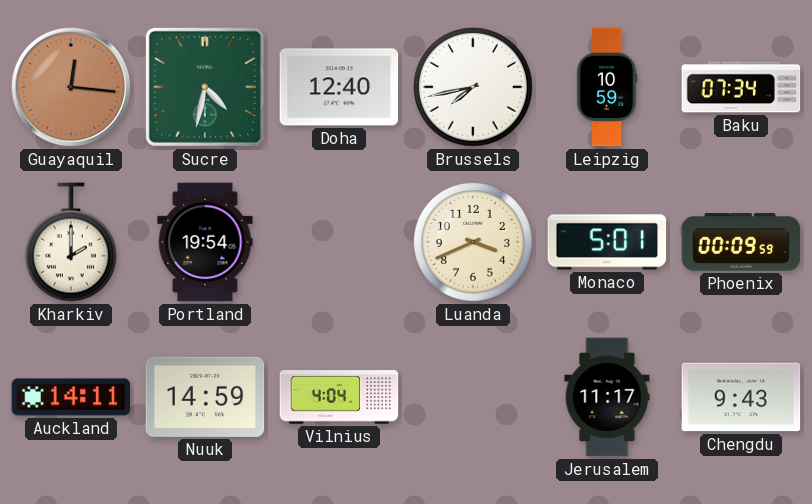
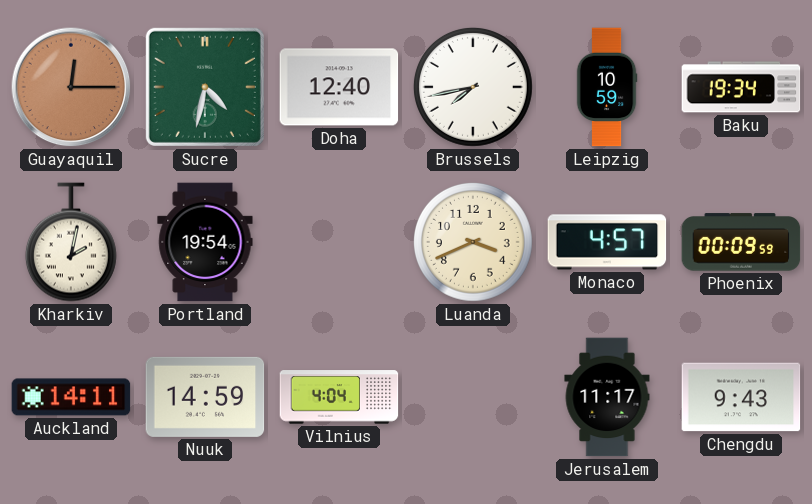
Guayaquil: 12:16 -> 12:15
Baku: 07:34 -> 19:34
Kharkiv: 2:00 -> 2:02
Monaco: 5:01 -> 4:57
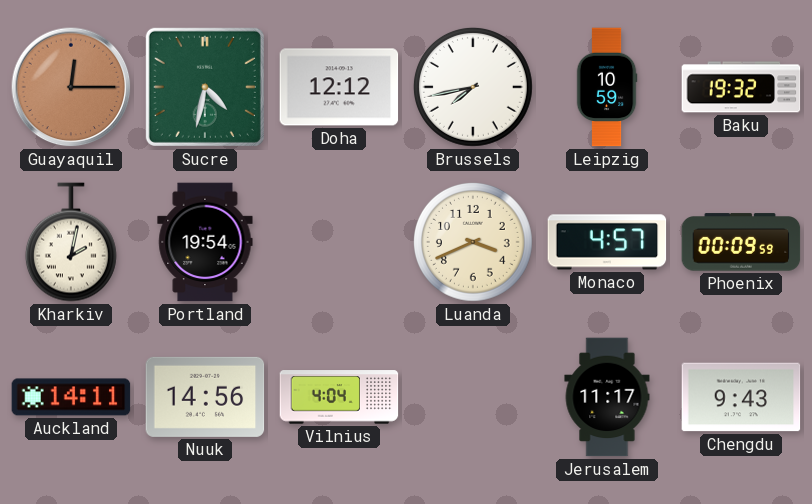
Doha: 12:40 -> 12:12
Baku: 19:34 -> 19:32
Nuuk: 14:59 -> 14:56
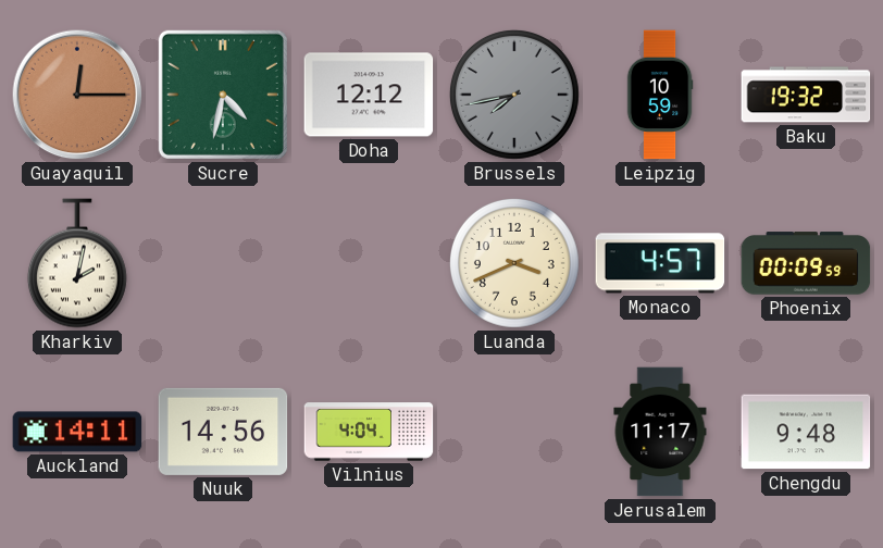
Brussels dial: white -> grey
Portland: 19:54 -> none
Chengdu: 9:43 -> 9:48
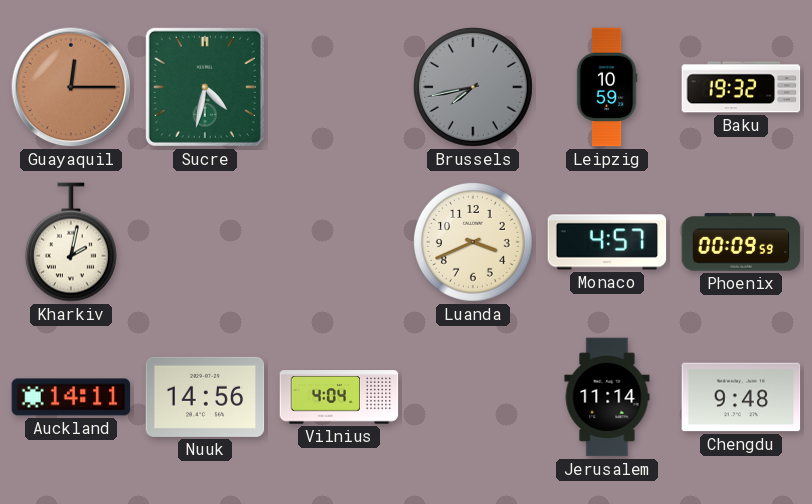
Doha: 12:12 -> none
Jerusalem: 11:17 -> 11:14
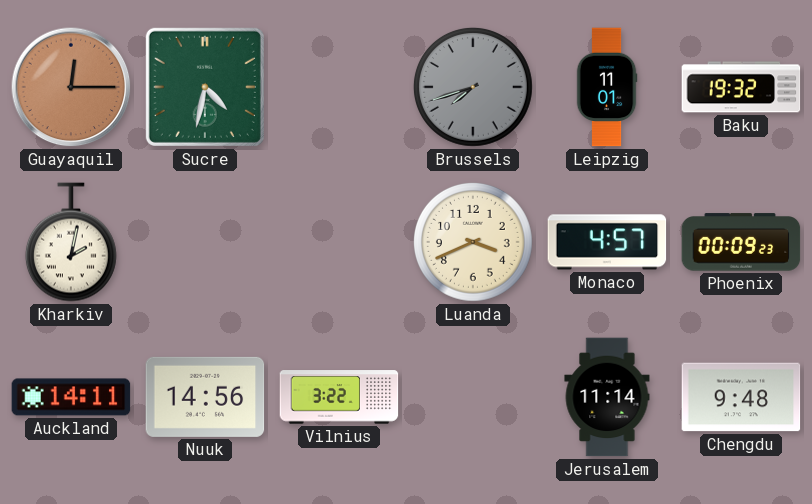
Brussels: 7:43 -> 7:42
Leipzig: 10:59 -> 11:01
Phoenix: 00:09:59 -> 00:09:23
Vilnius: 4:04 -> 3:22
